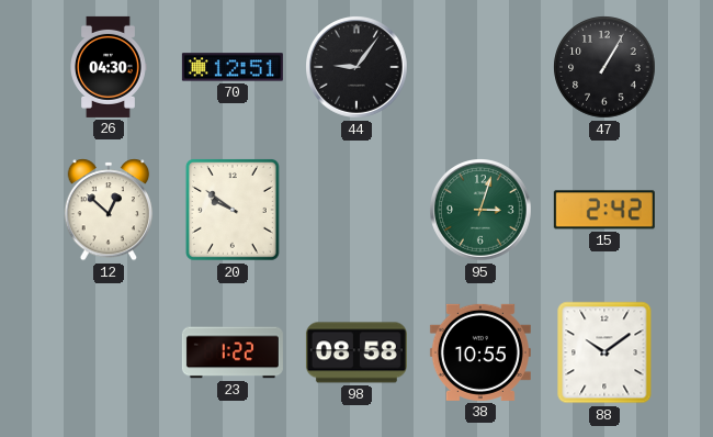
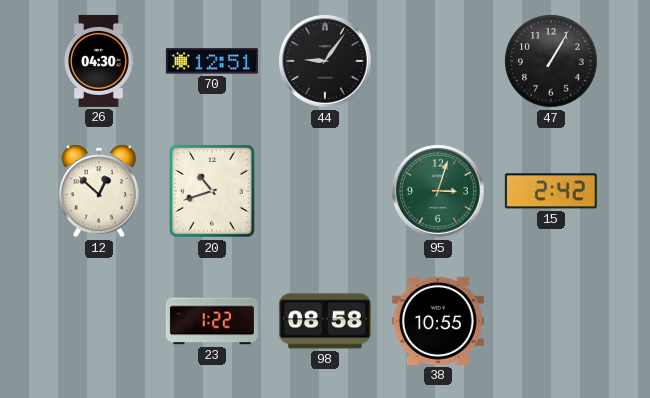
20: 9:51 -> 10:42
88: 10:09 -> none
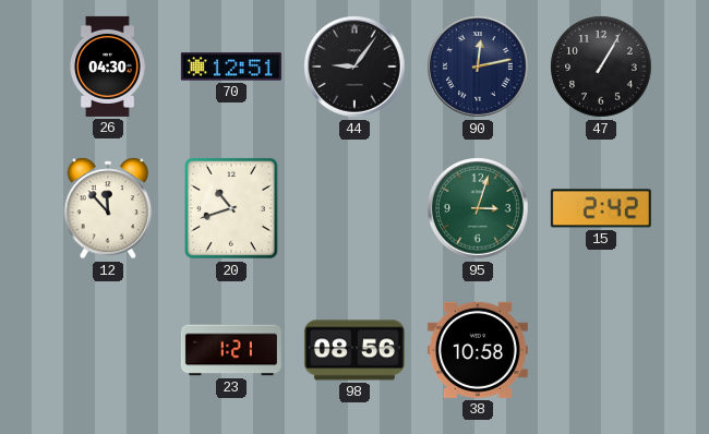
90: none -> 12:13
12: 12:52 -> 11:53
23: 1:22 -> 1:21
98: 08:58 -> 08:56
38: 10:55 -> 10:58
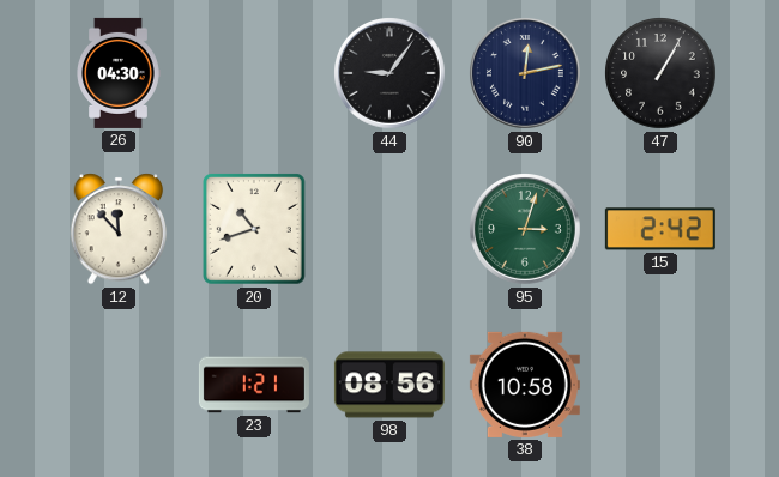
70: 12:51 -> none
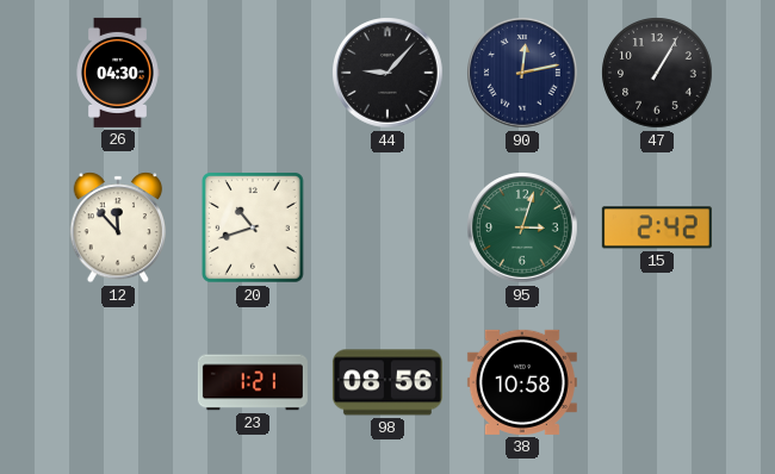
44: 9:06 -> 9:07
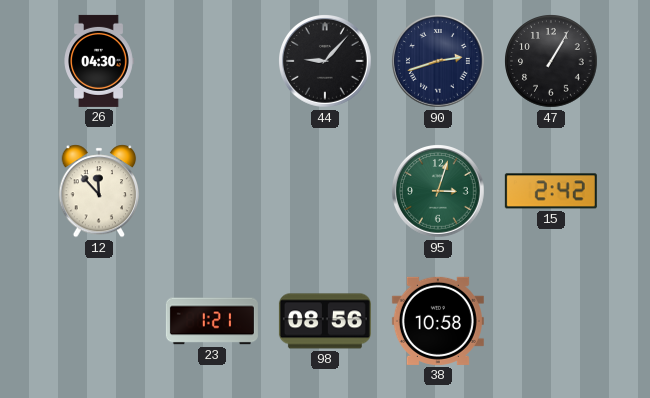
90: 12:13 -> 2:42
20: 10:42 -> none
